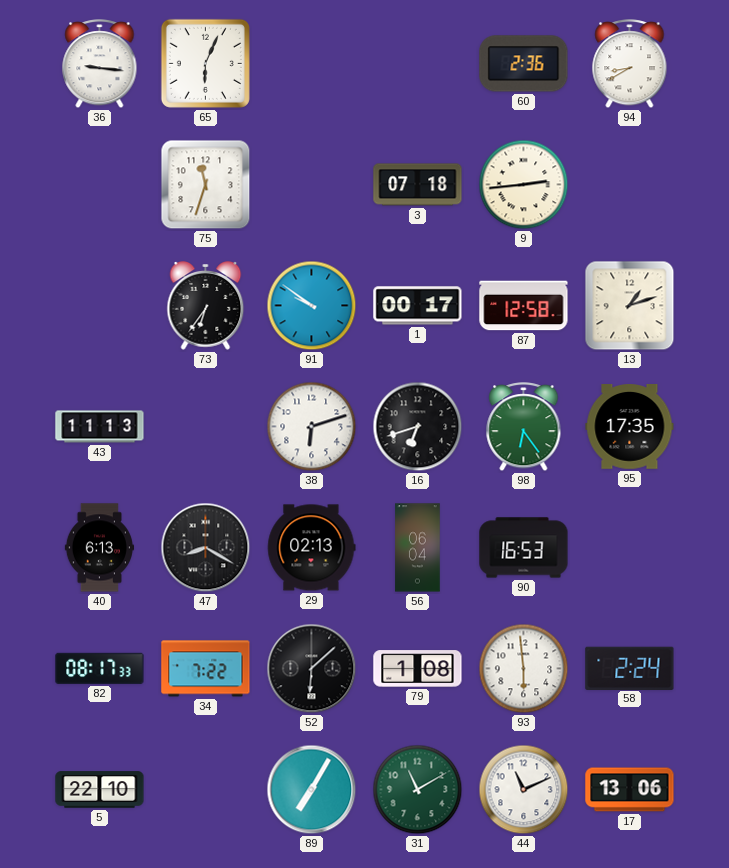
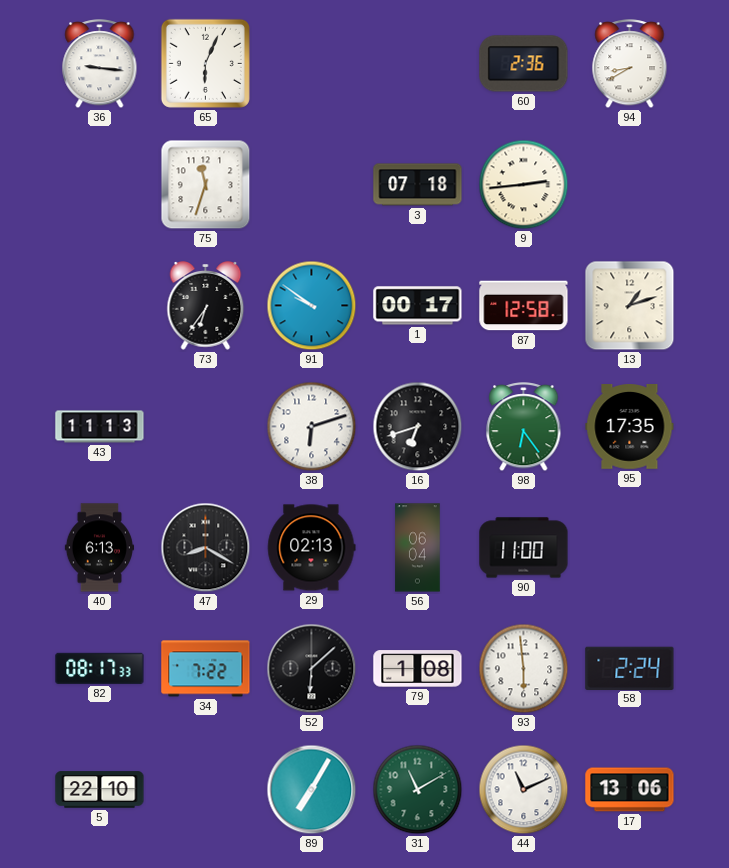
90: 16:53 -> 11:00
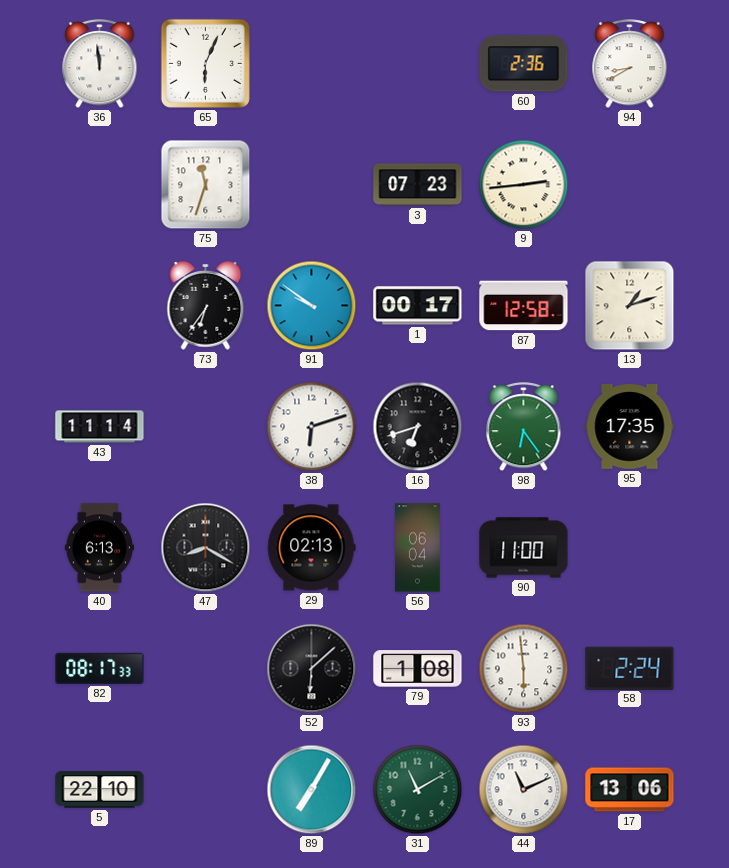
36: 9:16 -> 11:59
3: 07:18 -> 07:23
43: 11:13 -> 11:14
34: 7:22 -> none
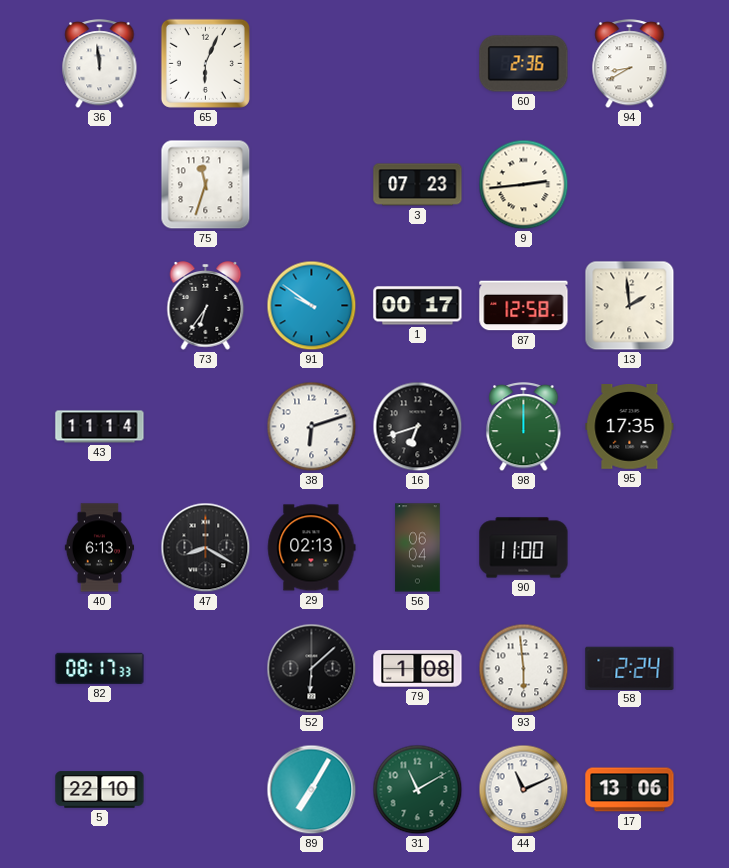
13: 1:12 -> 1:59
98: 6:24 -> 12:00
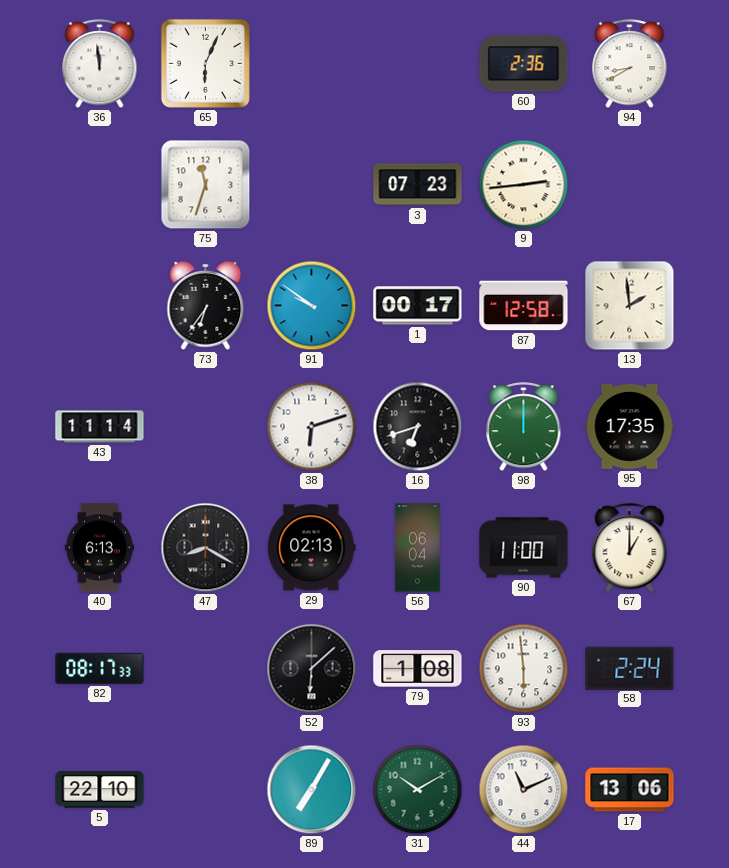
67: none -> 1:00
31: 11:10 -> 10:10
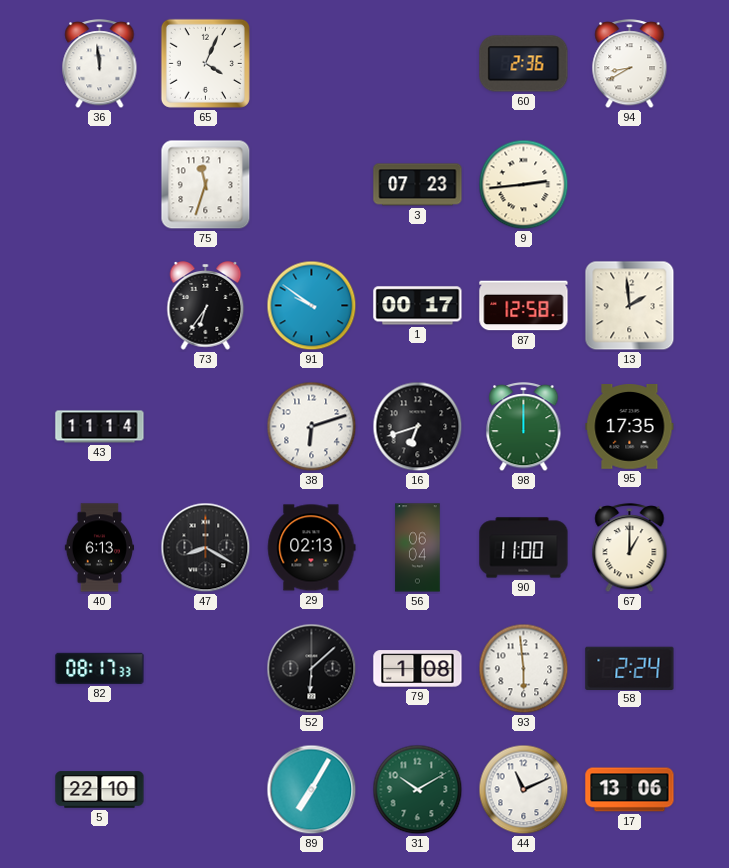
65: 6:04 -> 4:04
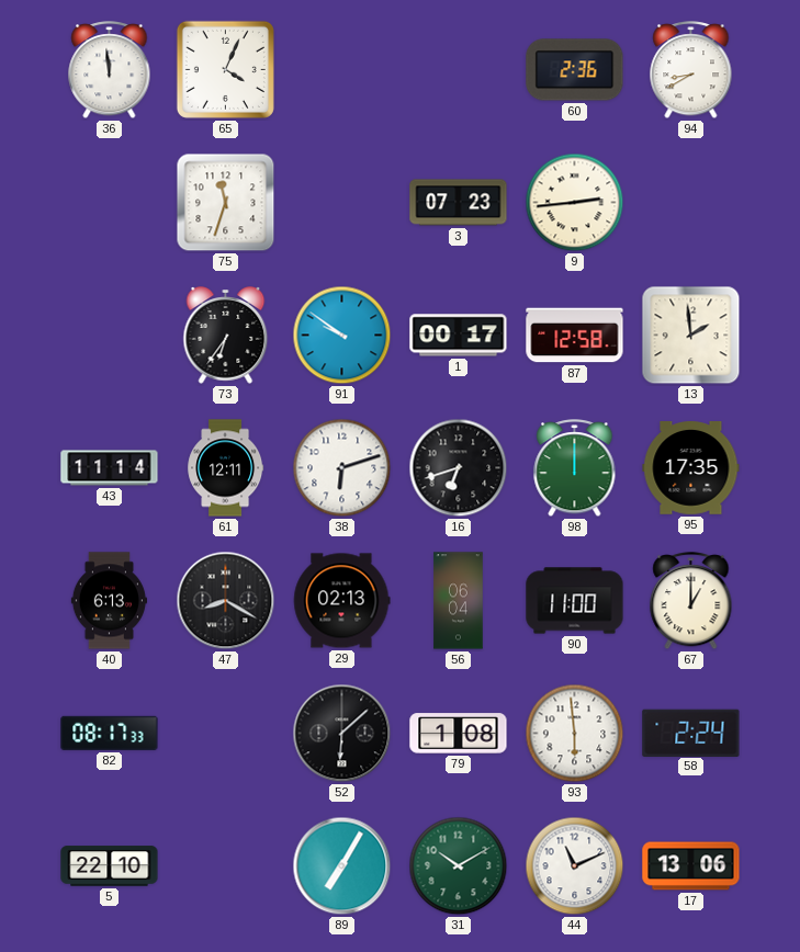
61: none -> 12:11
